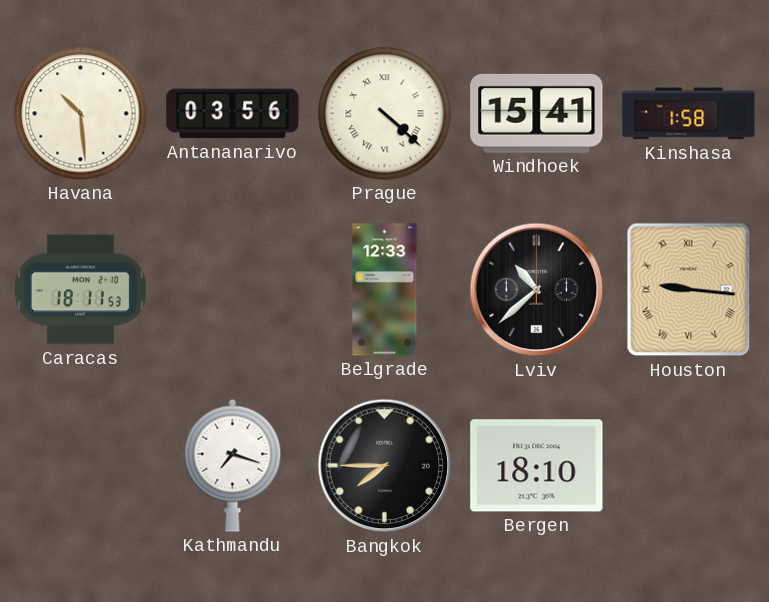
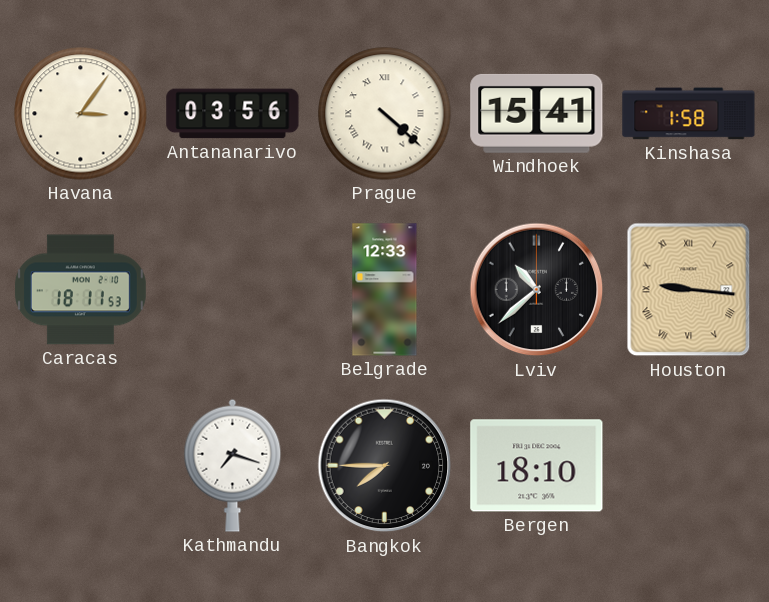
Havana: 10:29 -> 3:06
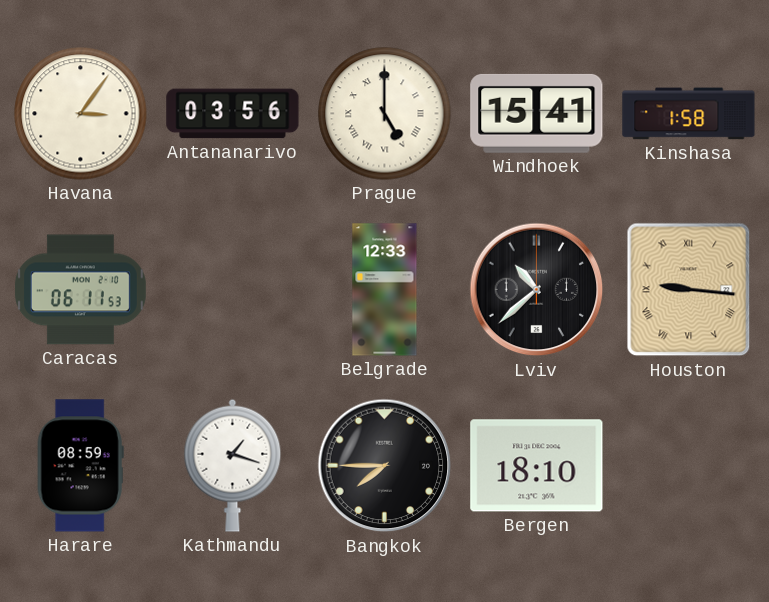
Prague: 4:22 -> 5:00
Caracas: 18:11 -> 06:11
Harare: none -> 08:59
Kathmandu: 7:18 -> 1:18
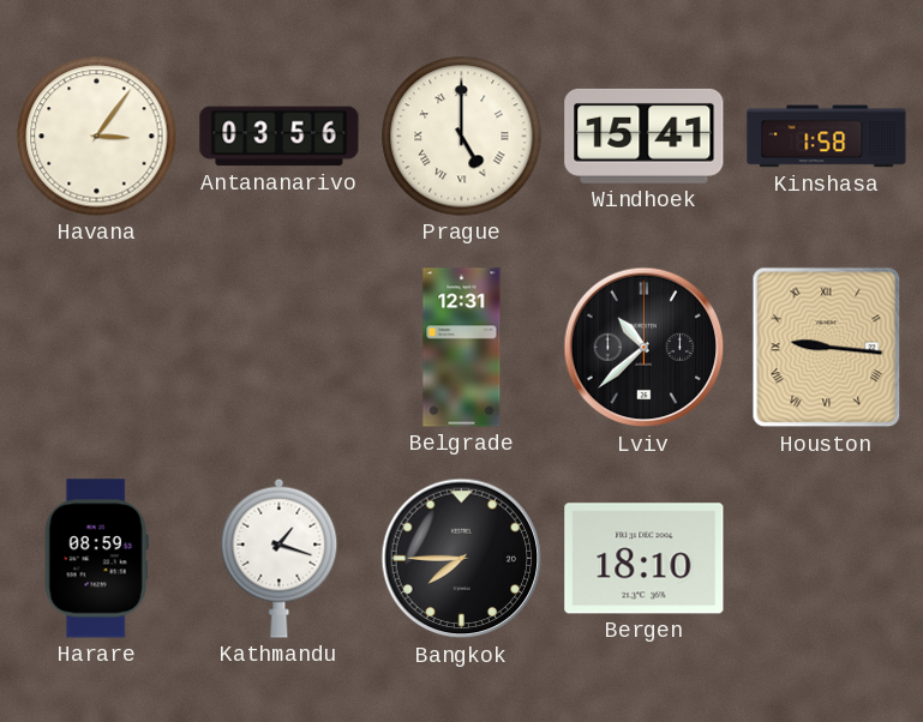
Caracas: 06:11 -> none
Belgrade: 12:33 -> 12:31
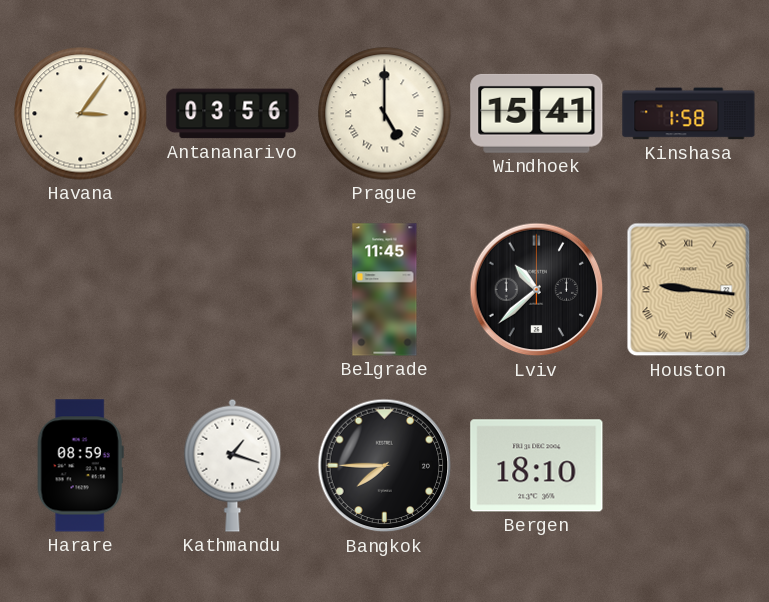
Belgrade: 12:31 -> 11:45
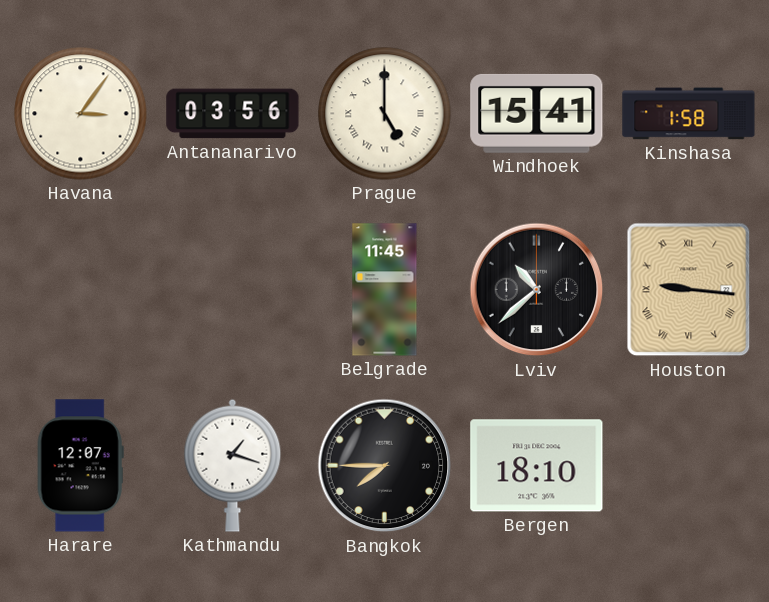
Harare: 08:59 -> 12:07
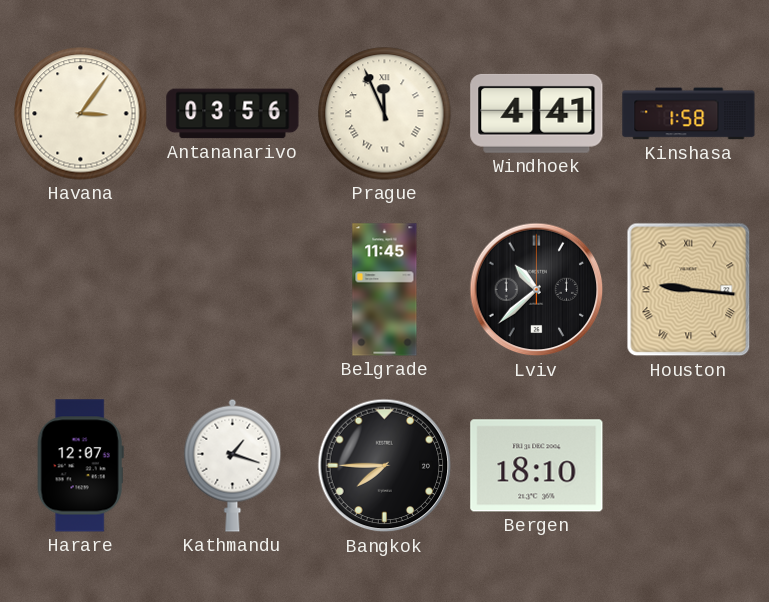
Prague: 5:00 -> 11:56
Windhoek: 15:41 -> 4:41
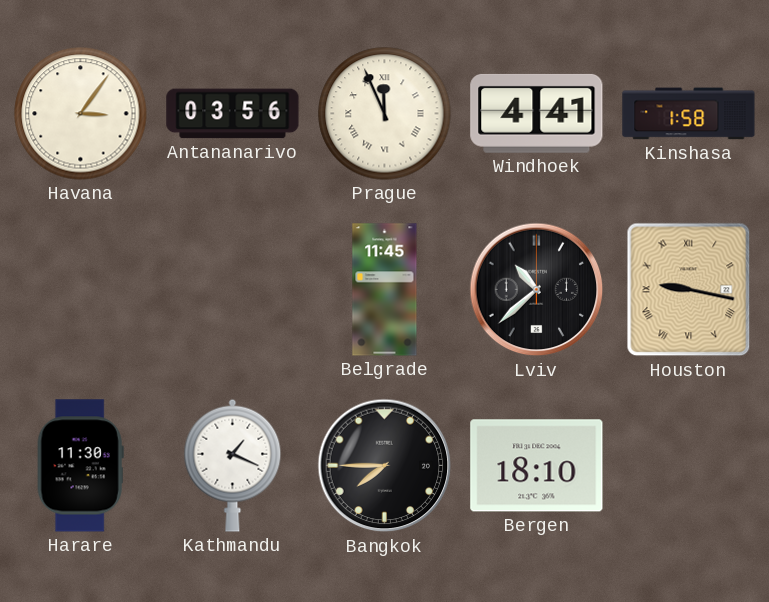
Houston: 9:16 -> 9:17
Harare: 12:07 -> 11:30
Kathmandu: 1:18 -> 1:19
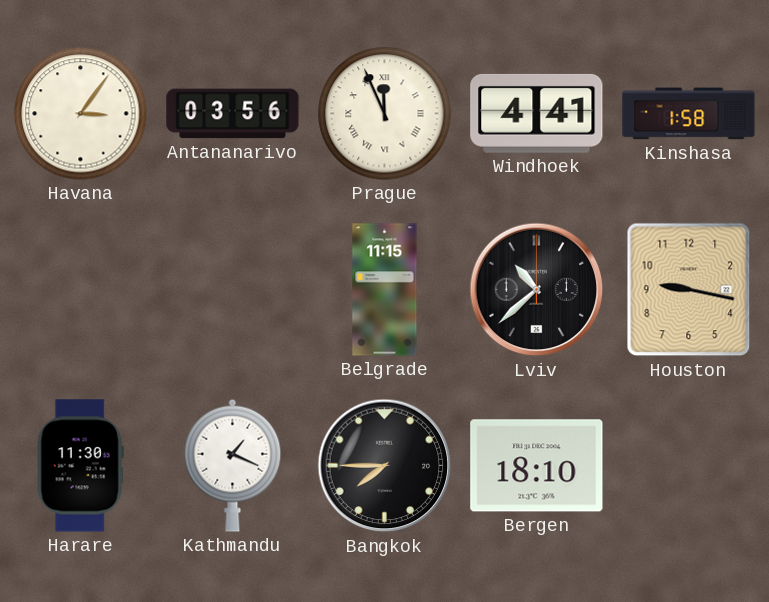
Belgrade: 11:45 -> 11:15
Houston numerals: Roman -> Arabic
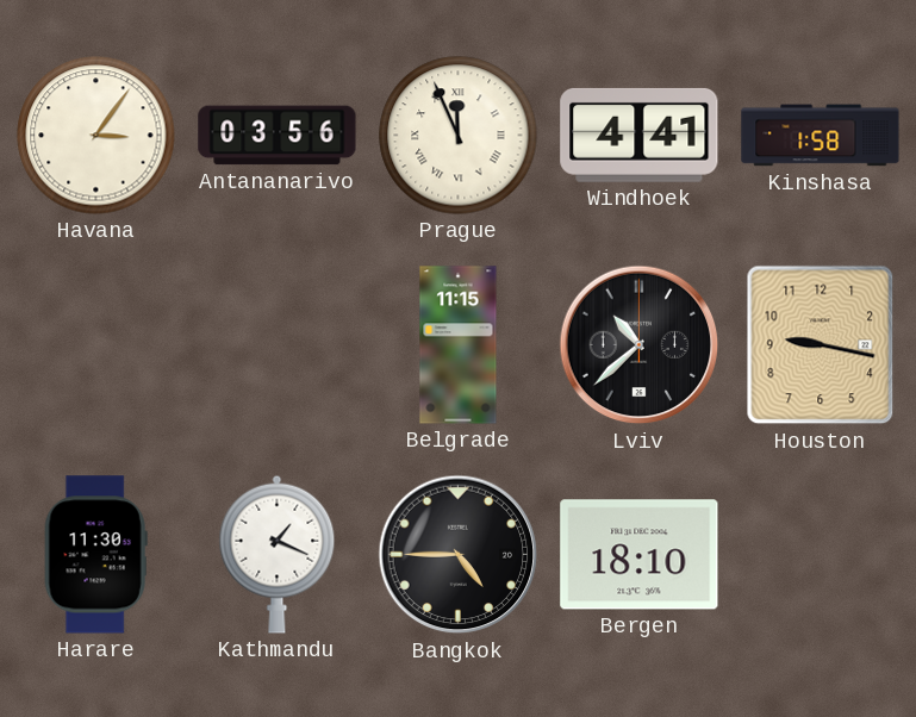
Bangkok: 7:45 -> 4:45
